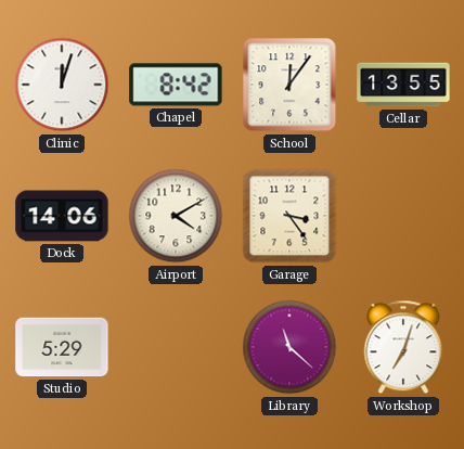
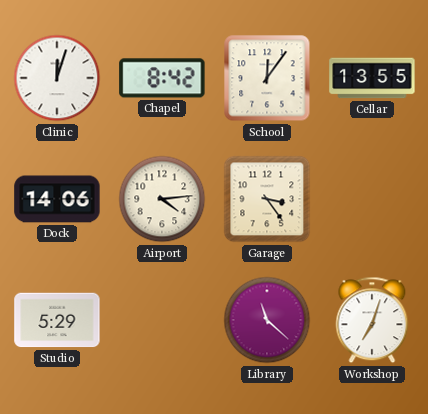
Airport: 4:10 -> 4:14
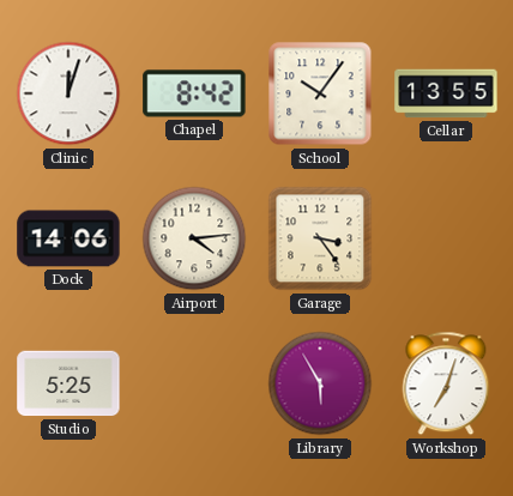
School: 12:06 -> 10:06
Studio: 5:29 -> 5:25
Library: 11:22 -> 5:55
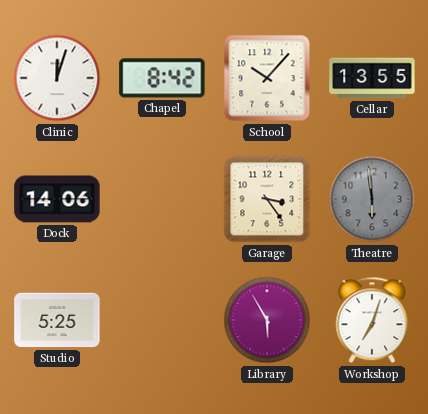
School: 10:06 -> 10:07
Airport: 4:14 -> none
Theatre: none -> 5:59
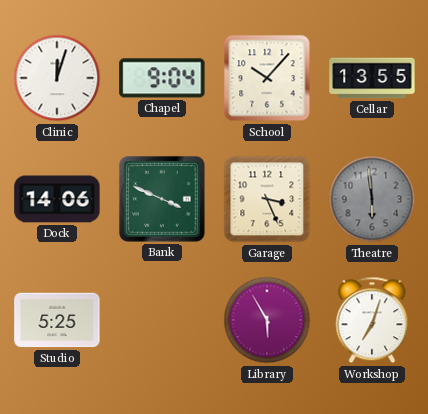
Chapel: 8:42 -> 9:04
Bank: none -> 3:49
Garage: 3:24 -> 3:26
